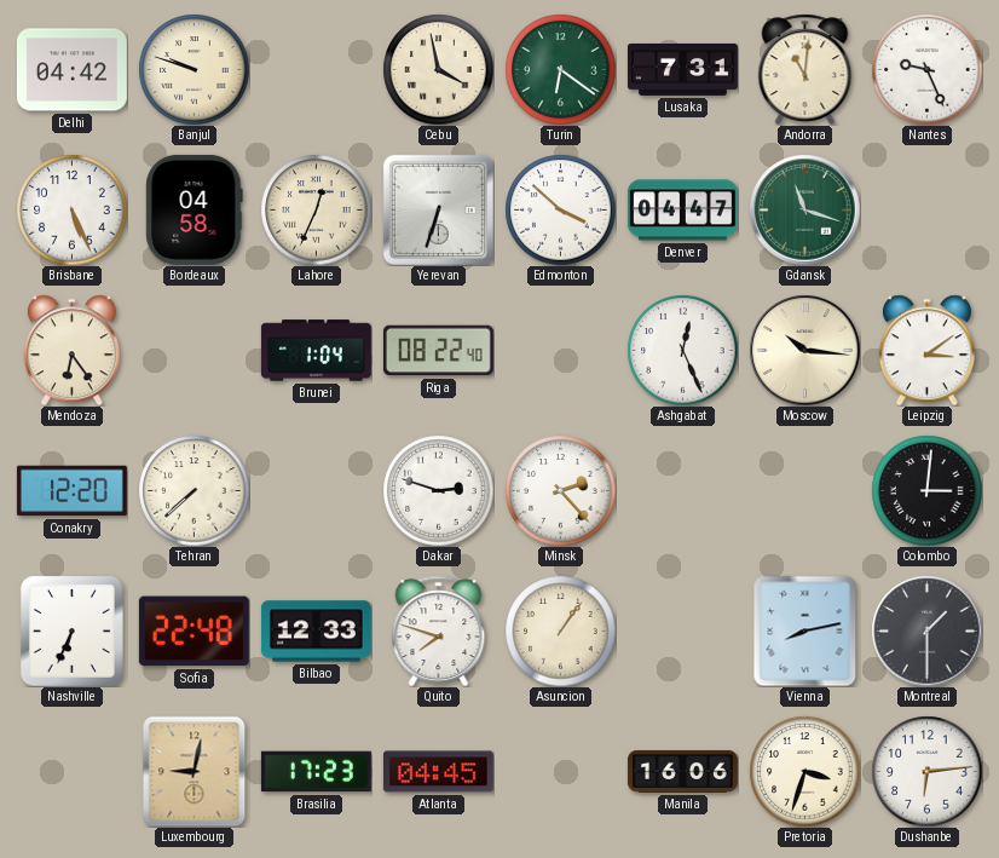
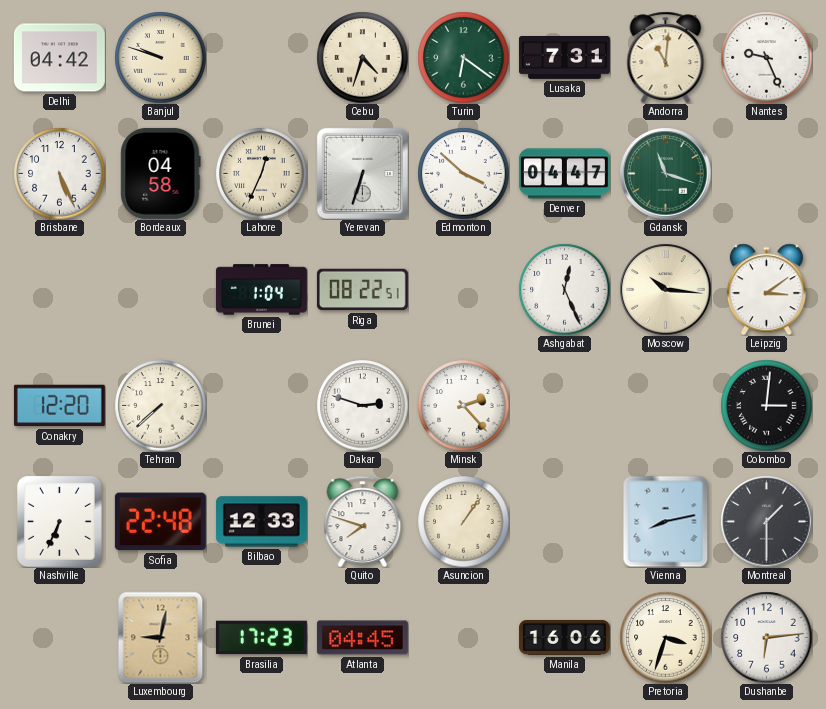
Cebu: 3:58 -> 4:33
Mendoza: 6:24 -> none
Riga: 08:22:40 -> 08:22:51
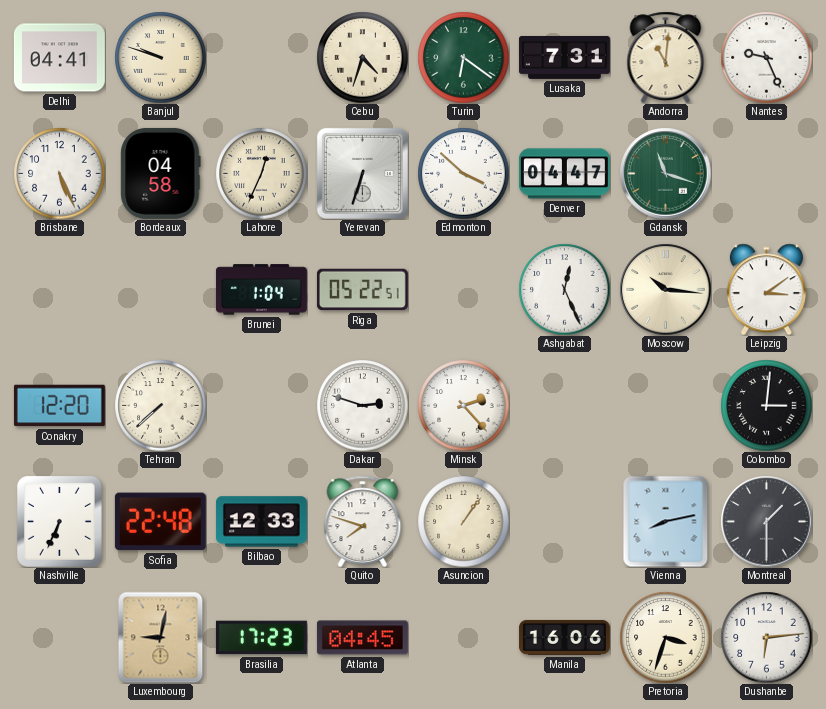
Delhi: 04:42 -> 04:41
Riga: 08:22 -> 05:22
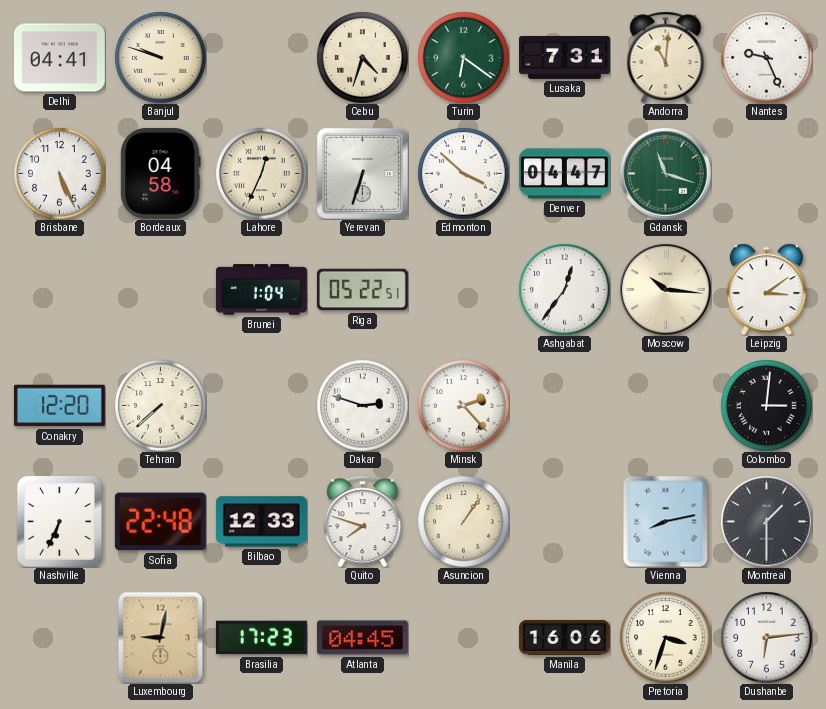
Ashgabat: 12:26 -> 12:36
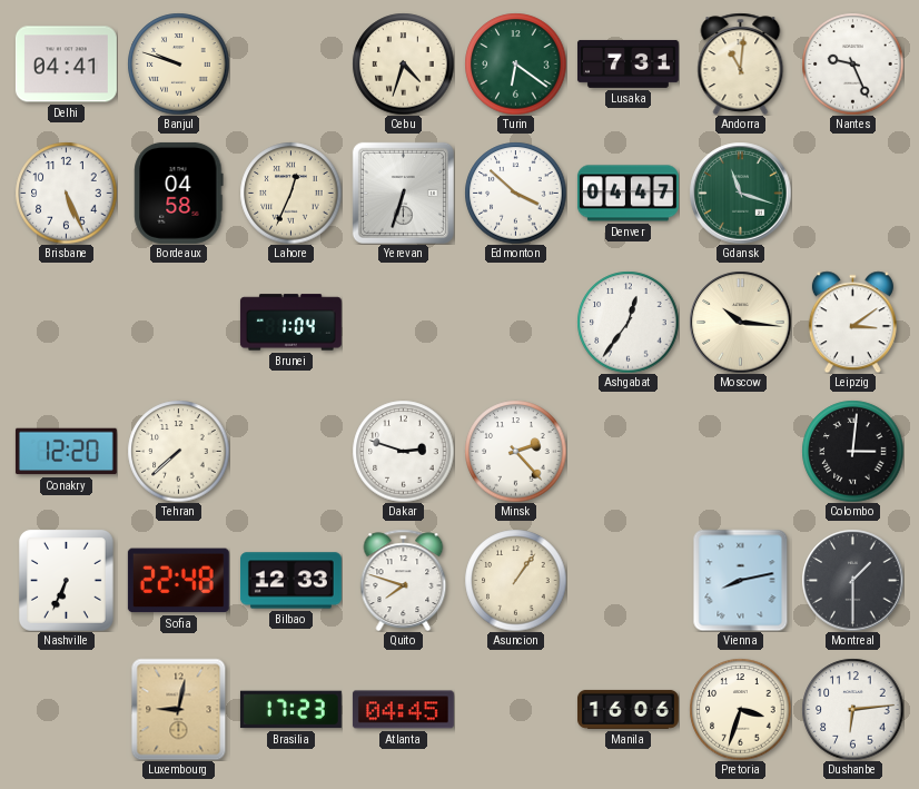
Riga: 05:22 -> none
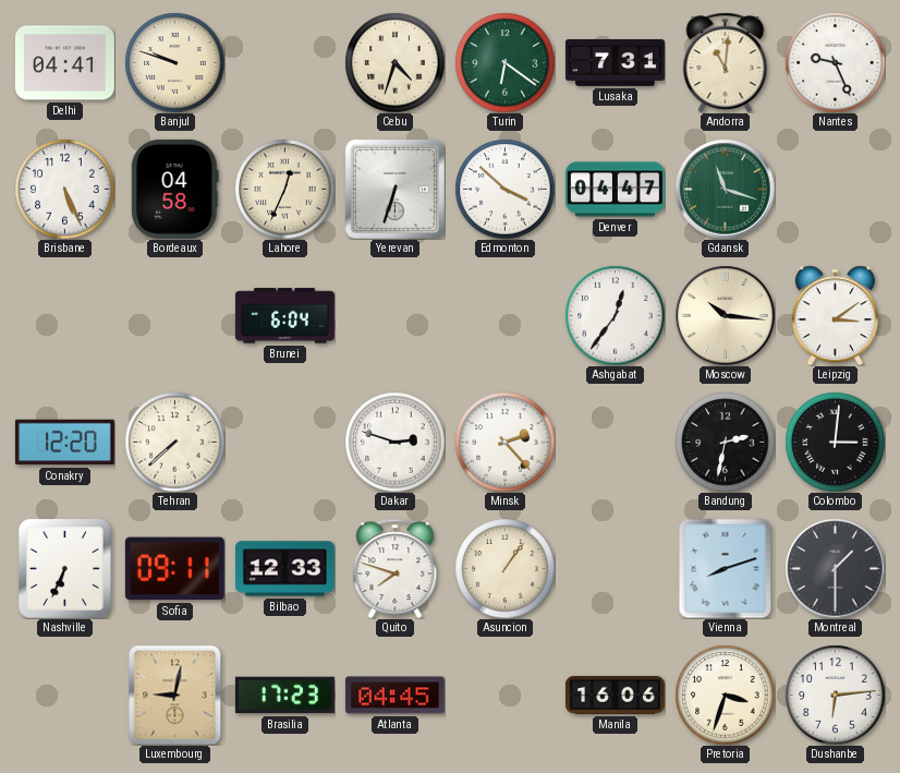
Brunei: 1:04 -> 6:04
Bandung: none -> 2:32
Sofia: 22:48 -> 09:11
Vienna: 8:13 -> 8:12
